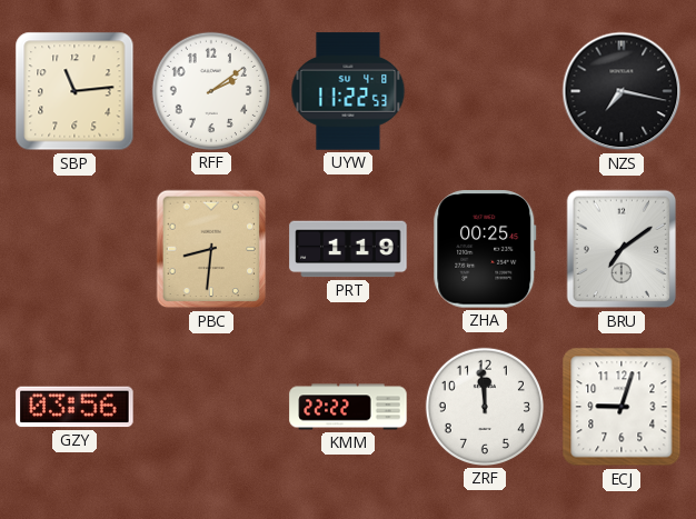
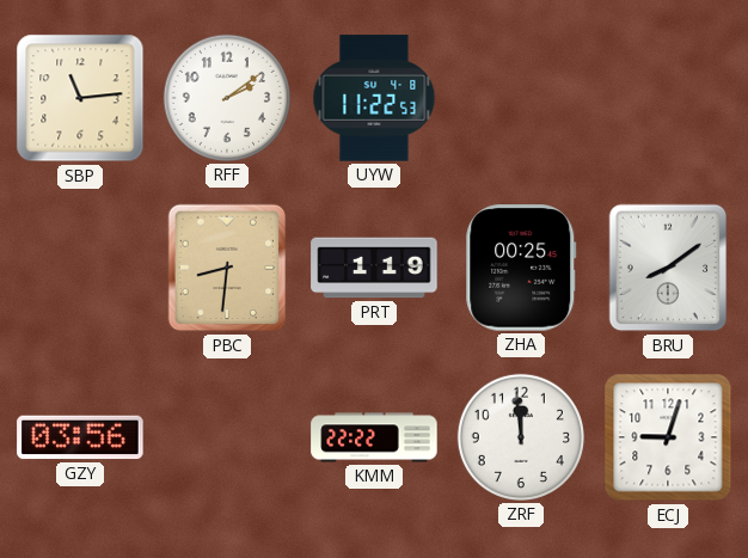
NZS: 7:17 -> none
BRU: 7:09 -> 8:09
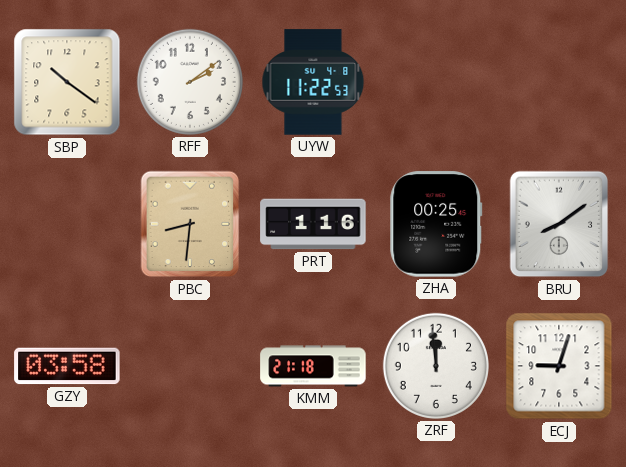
SBP: 11:14 -> 10:21
PRT: 1:19 -> 1:16
GZY: 03:56 -> 03:58
KMM: 22:22 -> 21:18
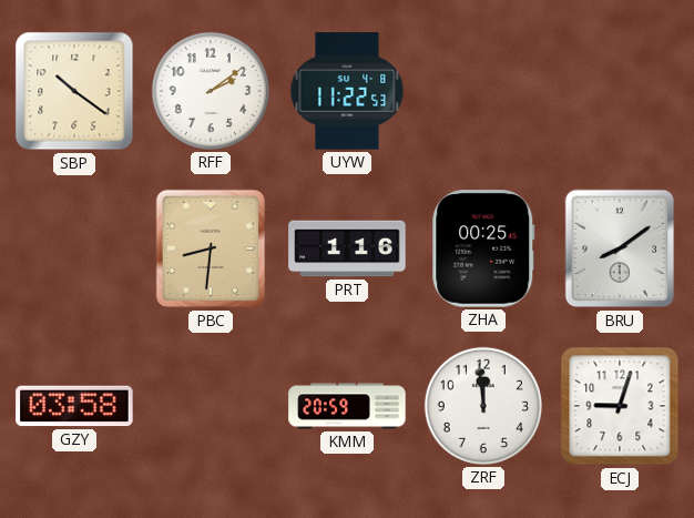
KMM: 21:18 -> 20:59
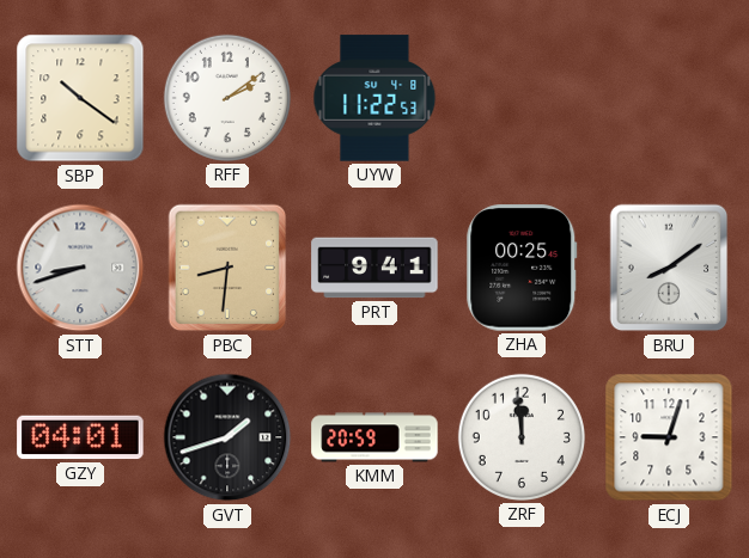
STT: none -> 8:42
PRT: 1:16 -> 9:41
GZY: 03:58 -> 04:01
GVT: none -> 1:42
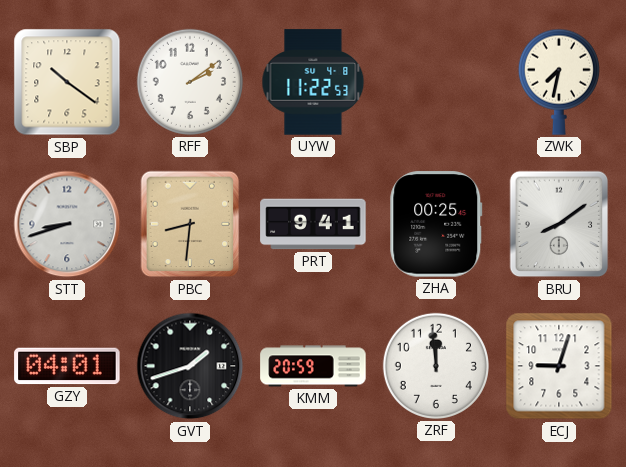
ZWK: none -> 7:32
